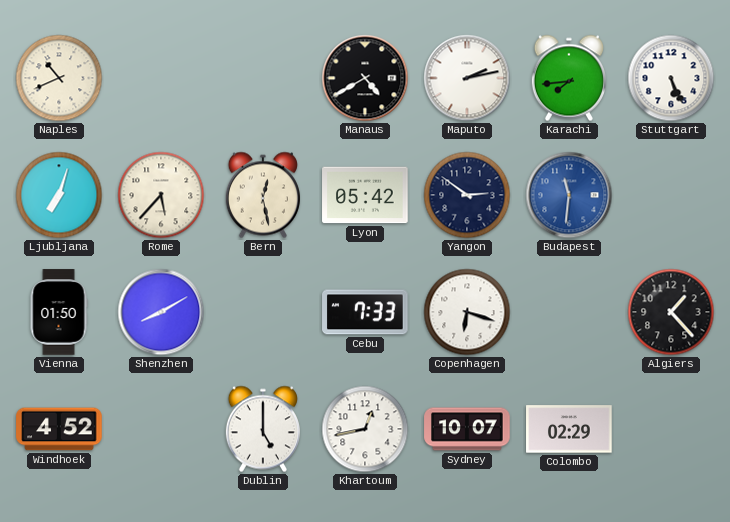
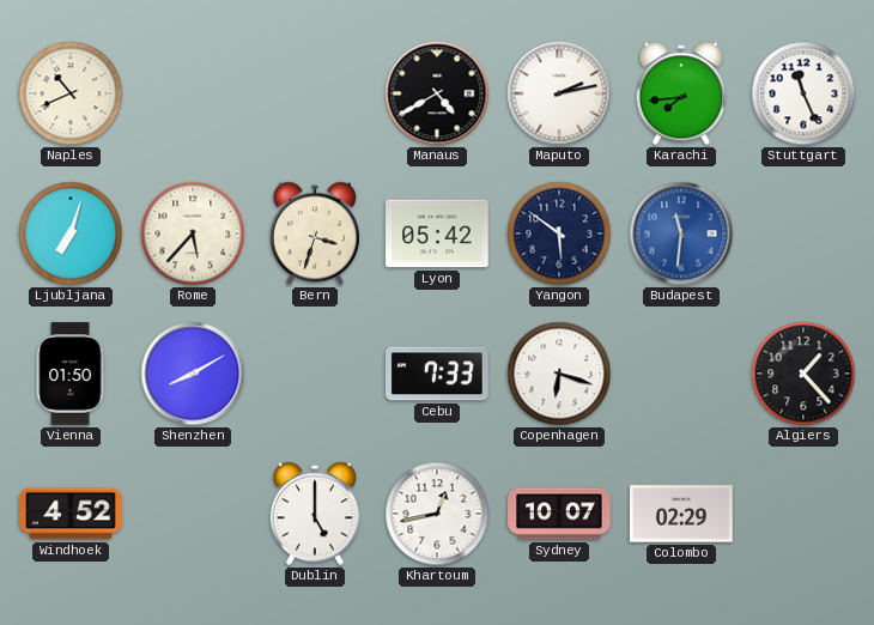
Stuttgart: 5:26 -> 11:26
Bern: 12:28 -> 3:33
Yangon: 2:51 -> 5:51
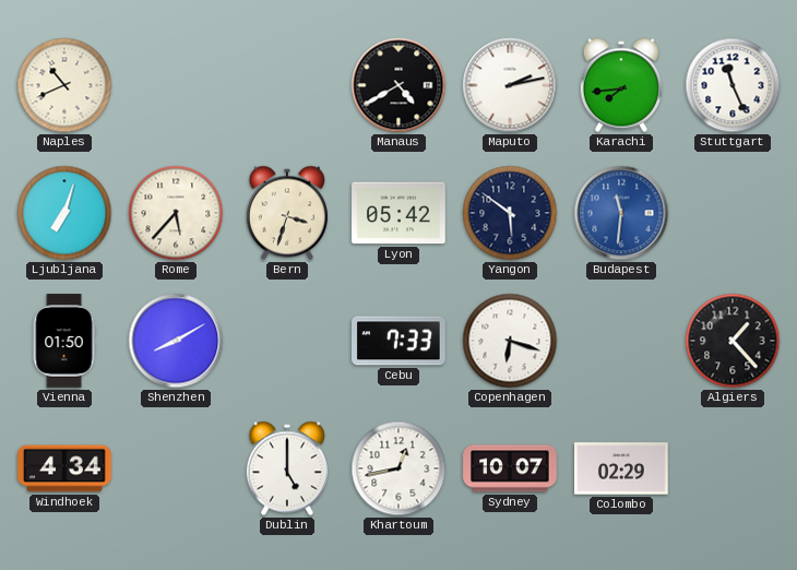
Windhoek: 4:52 -> 4:34
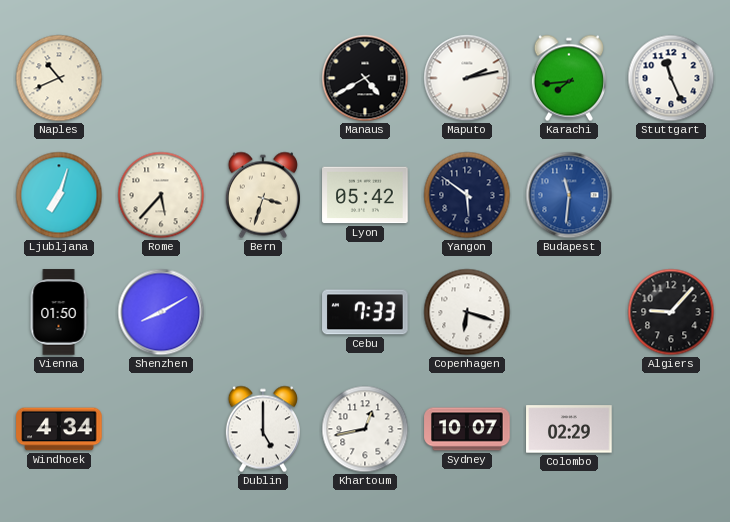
Algiers: 1:23 -> 9:07
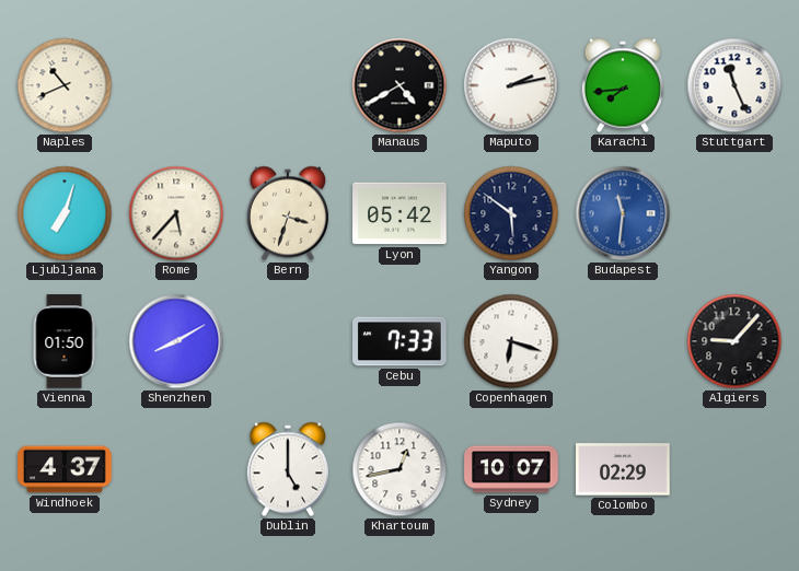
Windhoek: 4:34 -> 4:37
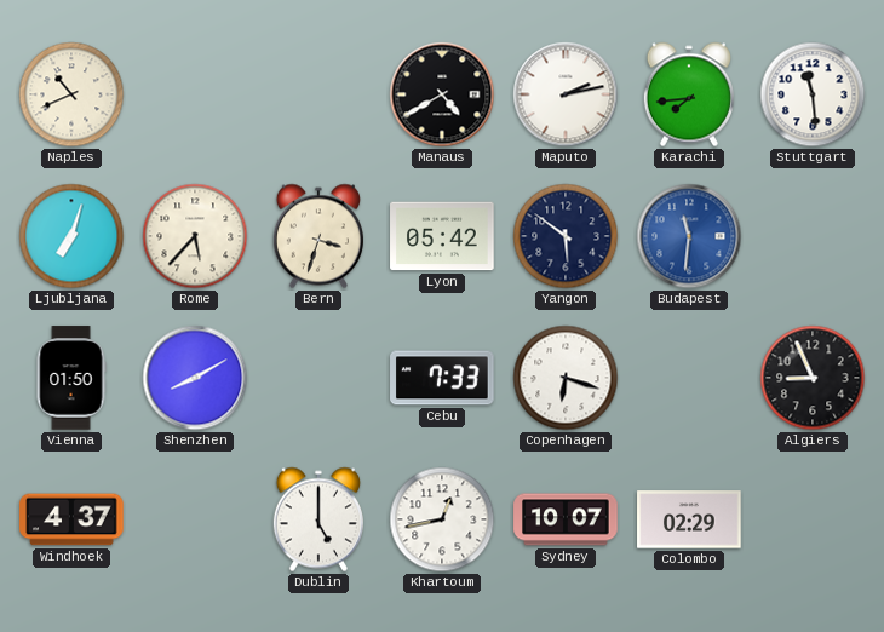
Stuttgart: 11:26 -> 11:29
Algiers: 9:07 -> 8:56
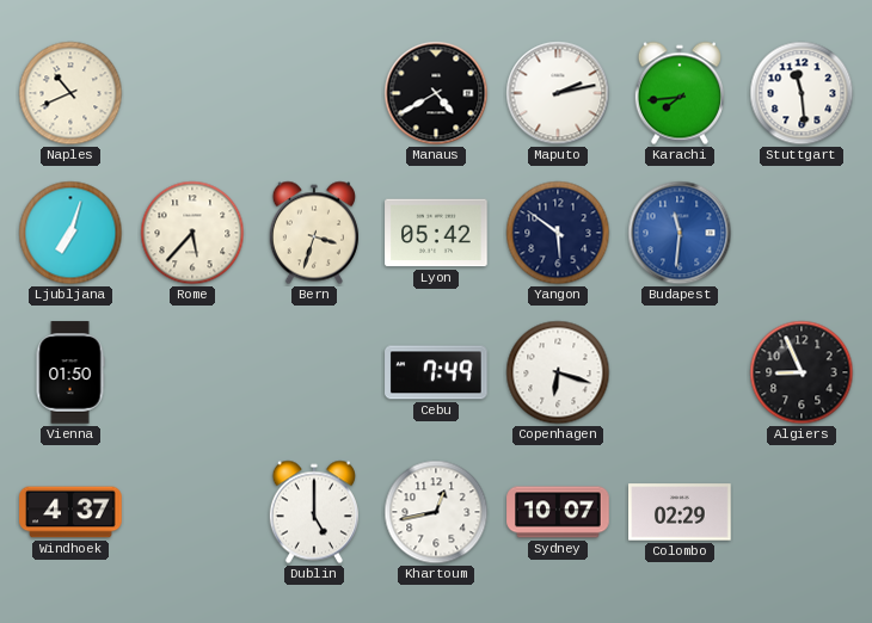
Shenzhen: 8:10 -> none
Cebu: 7:33 -> 7:49
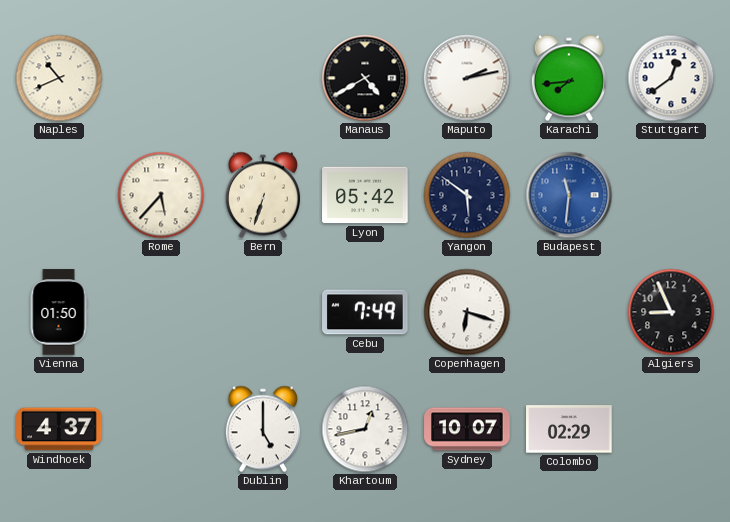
Stuttgart: 11:29 -> 12:39
Ljubljana: 7:03 -> none
Bern: 3:33 -> 6:33
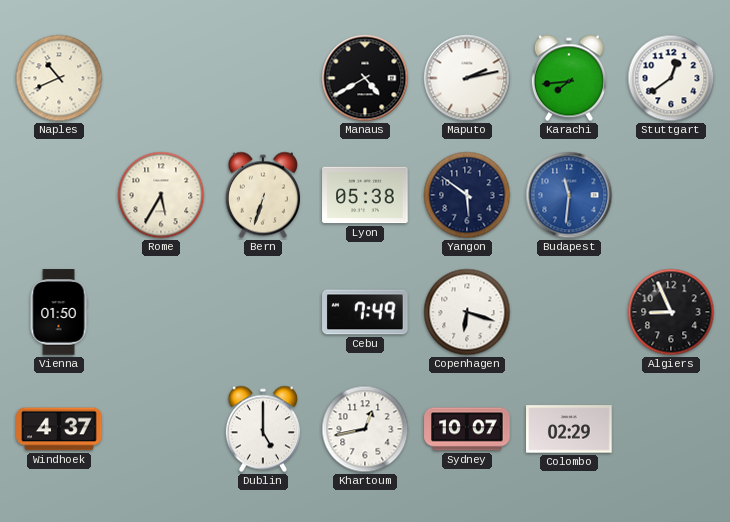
Rome: 5:37 -> 5:35
Lyon: 05:42 -> 05:38
